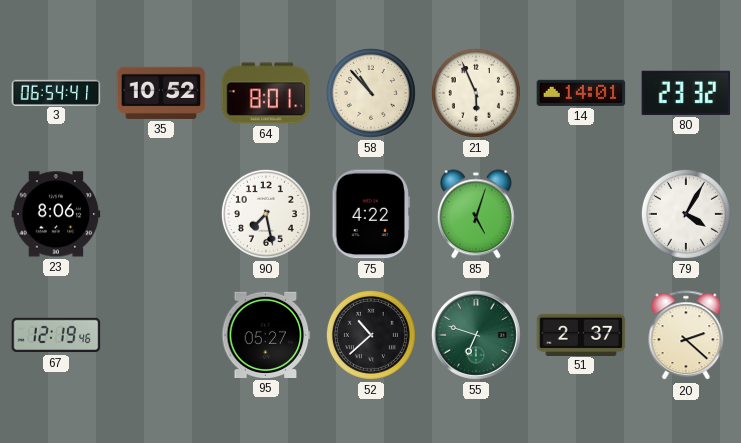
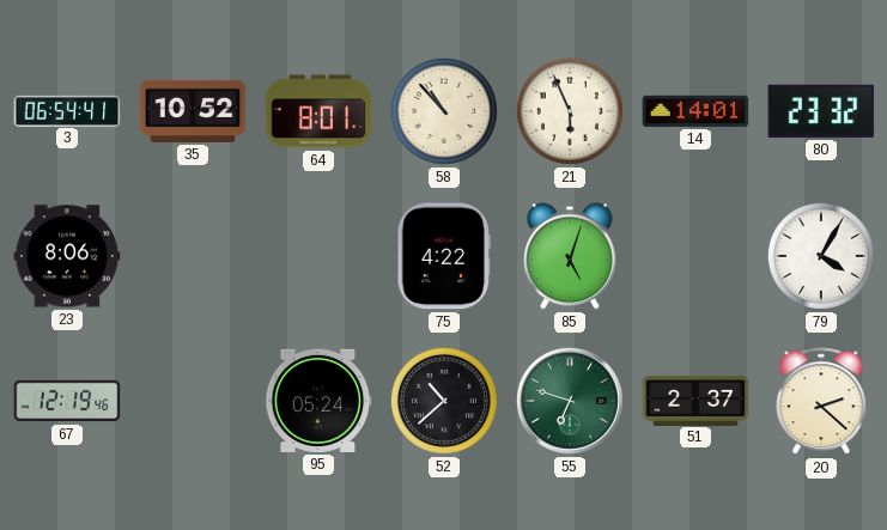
90: 7:28 -> none
95: 05:27 -> 05:24
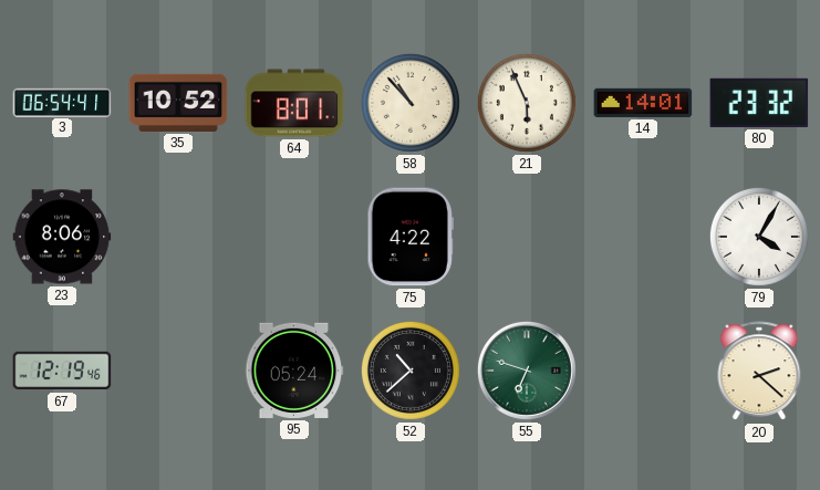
85: 5:03 -> none
51: 2:37 -> none
